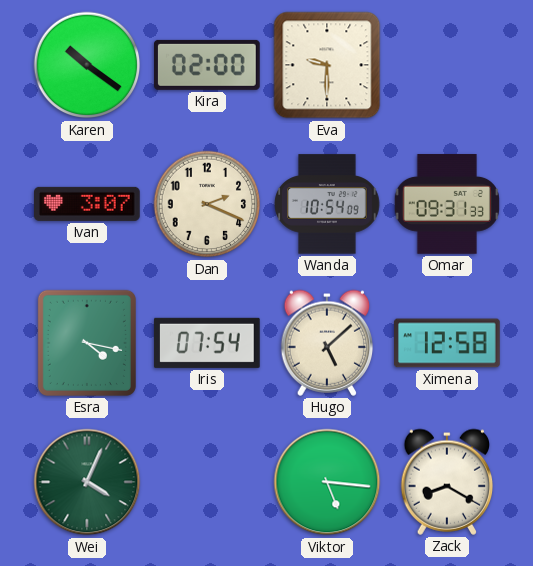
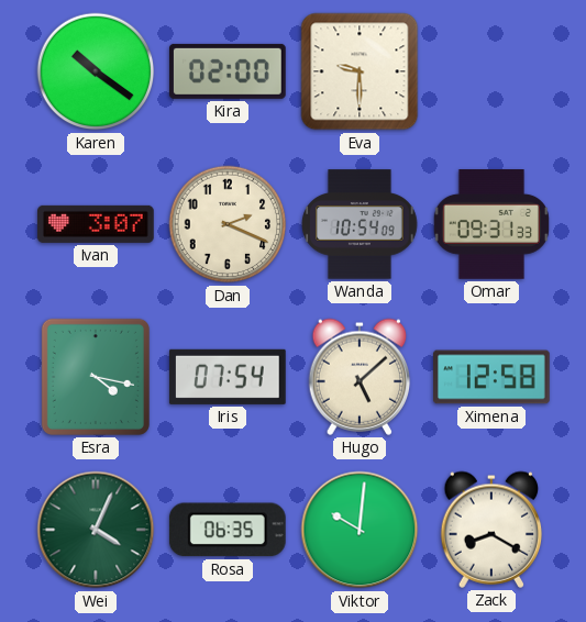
Rosa: none -> 06:35
Viktor: 5:16 -> 10:01
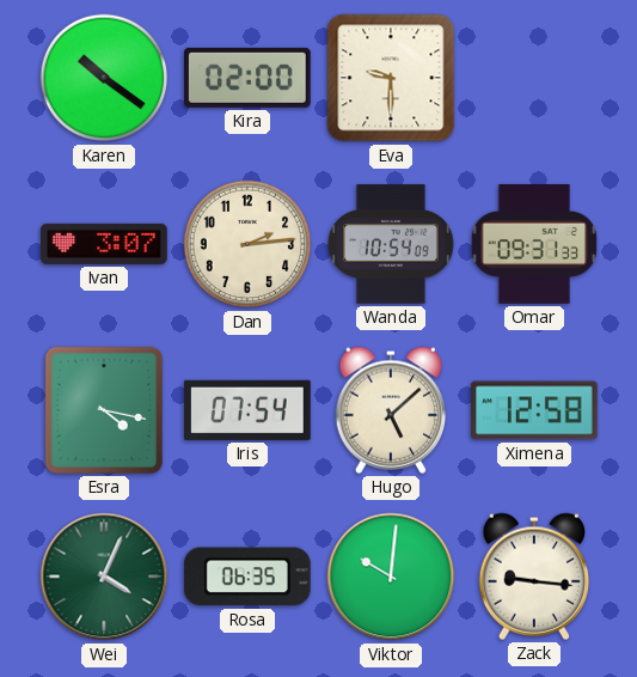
Dan: 2:19 -> 2:14
Zack: 8:20 -> 9:16
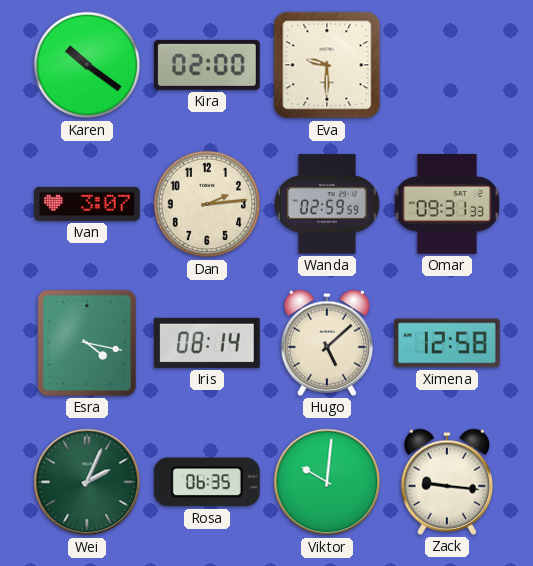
Wanda: 10:54 -> 02:59
Iris: 07:54 -> 08:14
Wei: 4:04 -> 2:04
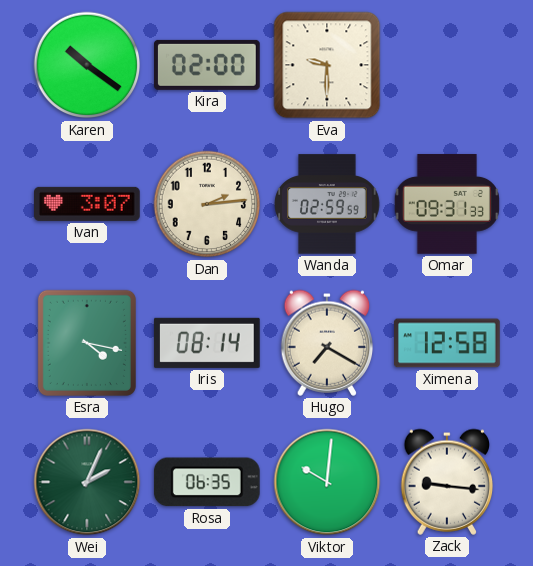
Hugo: 5:08 -> 7:20
